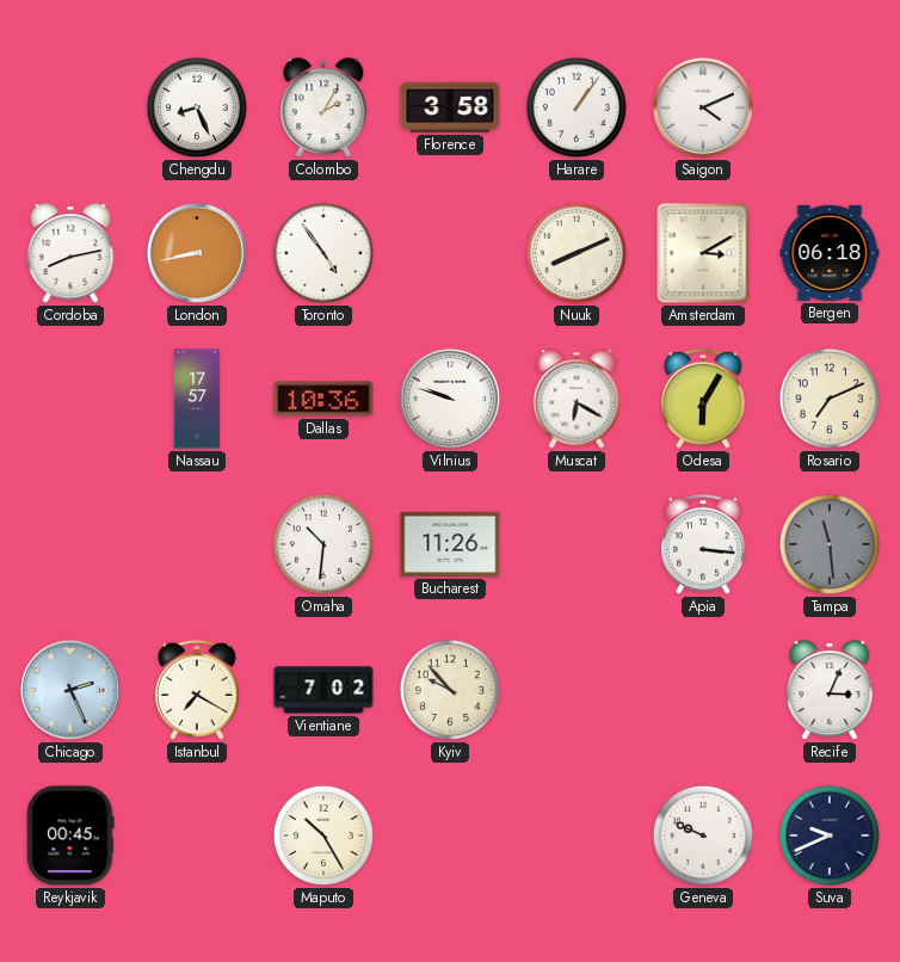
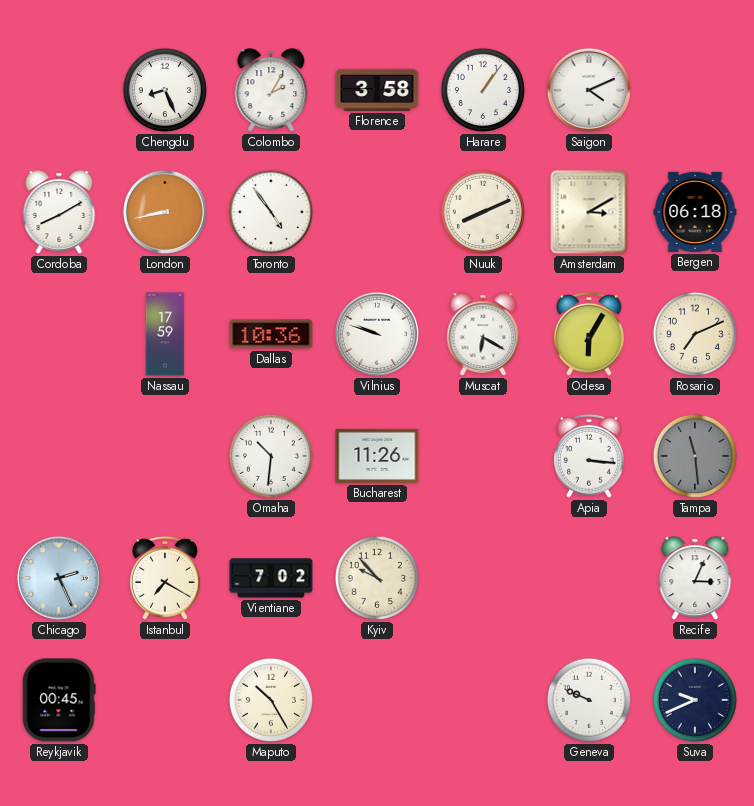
Cordoba: 8:13 -> 8:10
Nassau: 17:57 -> 17:59
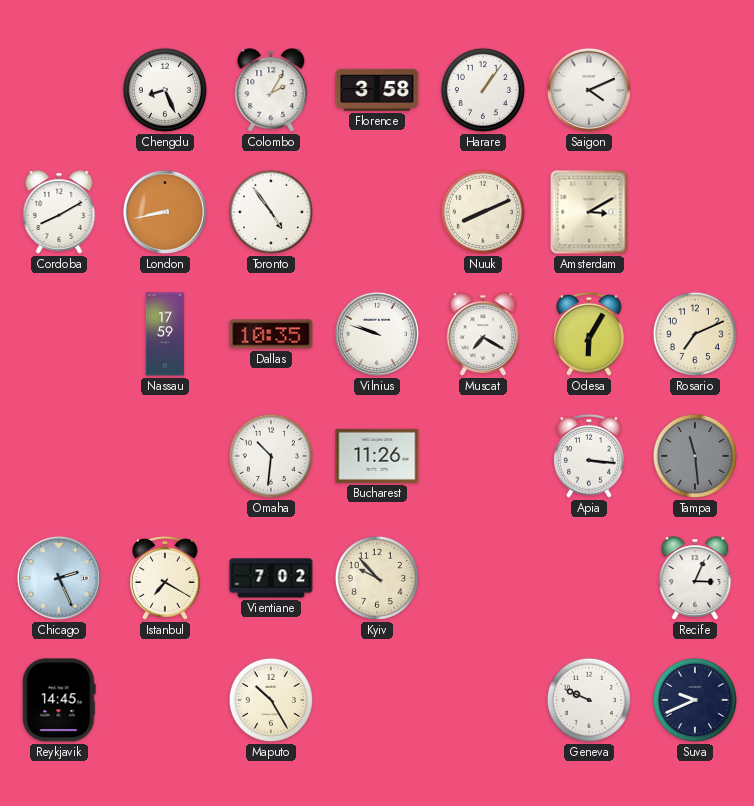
Bergen: 06:18 -> none
Dallas: 10:36 -> 10:35
Muscat: 6:20 -> 7:20
Reykjavik: 00:45 -> 14:45
